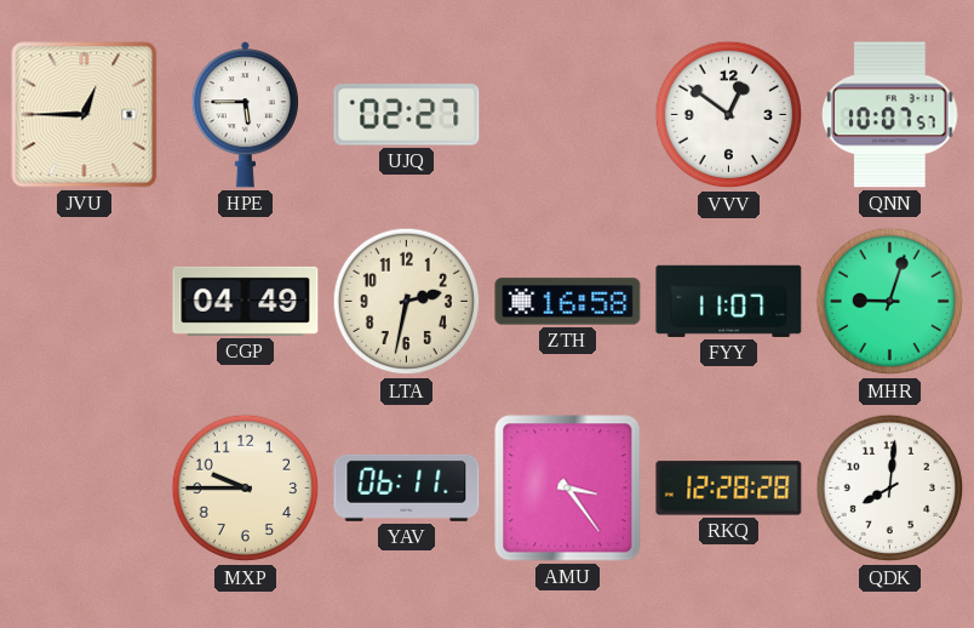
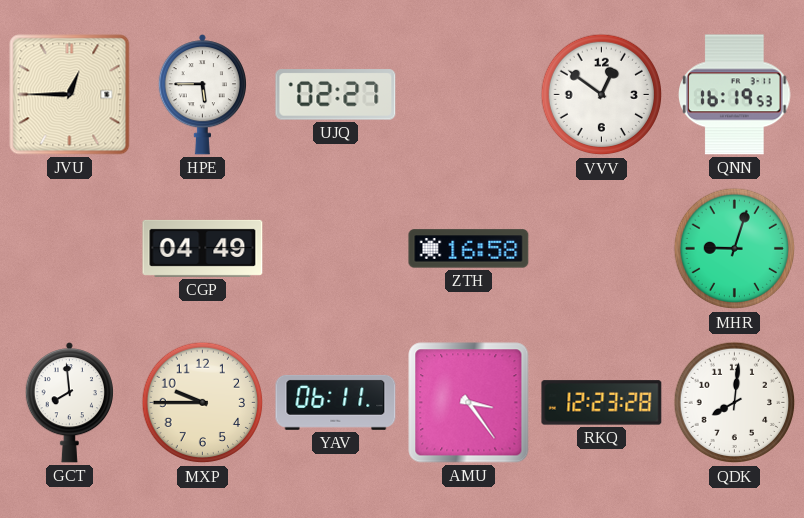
QNN: 10:07 -> 16:19
LTA: 2:32 -> none
FYY: 11:07 -> none
GCT: none -> 7:59
RKQ: 12:28 -> 12:23
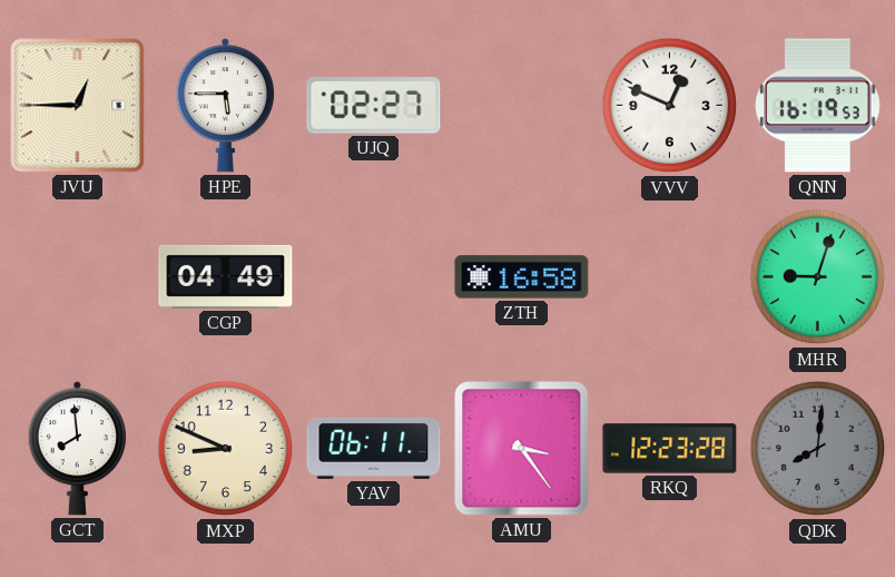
VVV: 12:51 -> 12:49
MXP: 9:45 -> 8:49
QDK dial: white -> grey
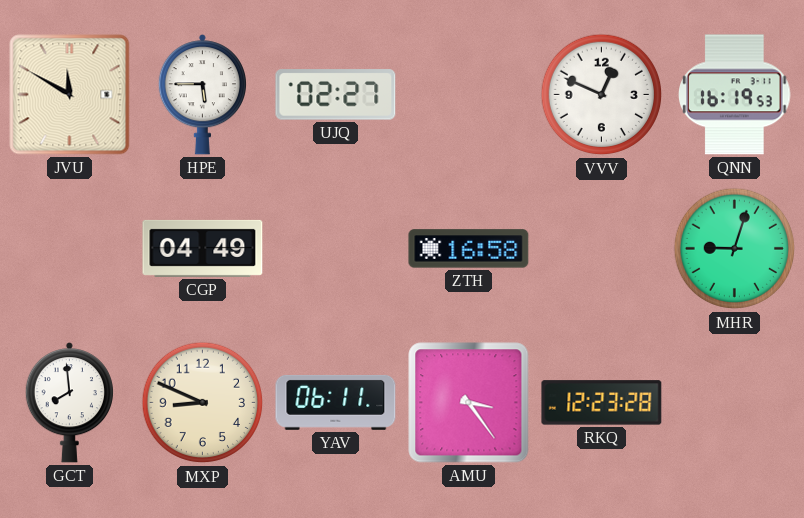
JVU: 12:45 -> 11:50
QDK: 8:01 -> none
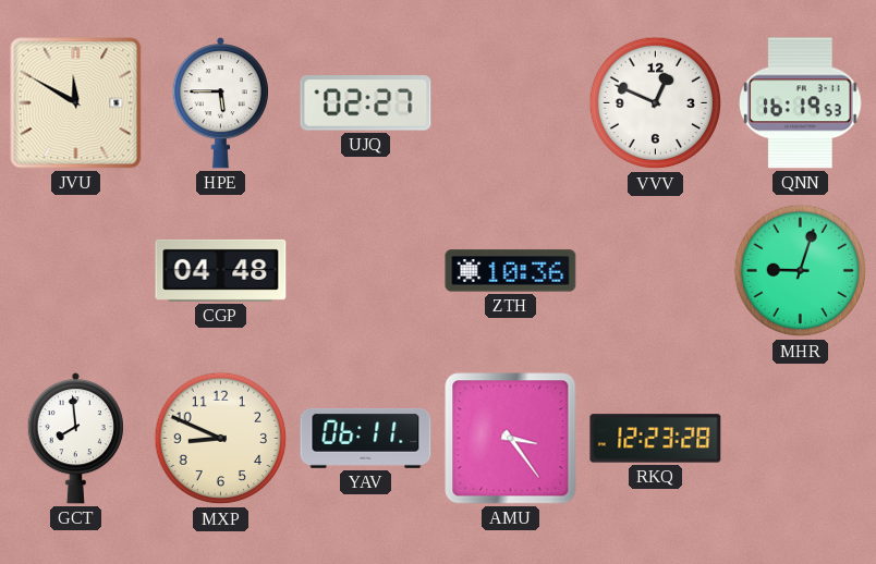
CGP: 04:49 -> 04:48
ZTH: 16:58 -> 10:36
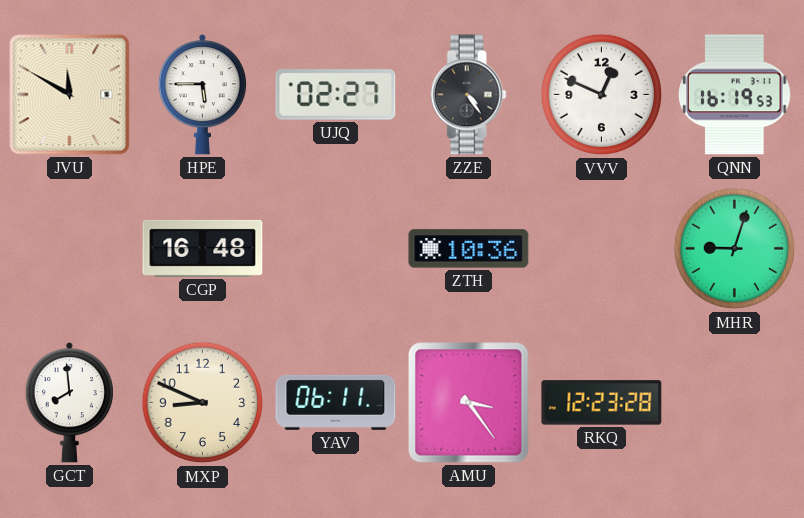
ZZE: none -> 4:24
CGP: 04:48 -> 16:48
